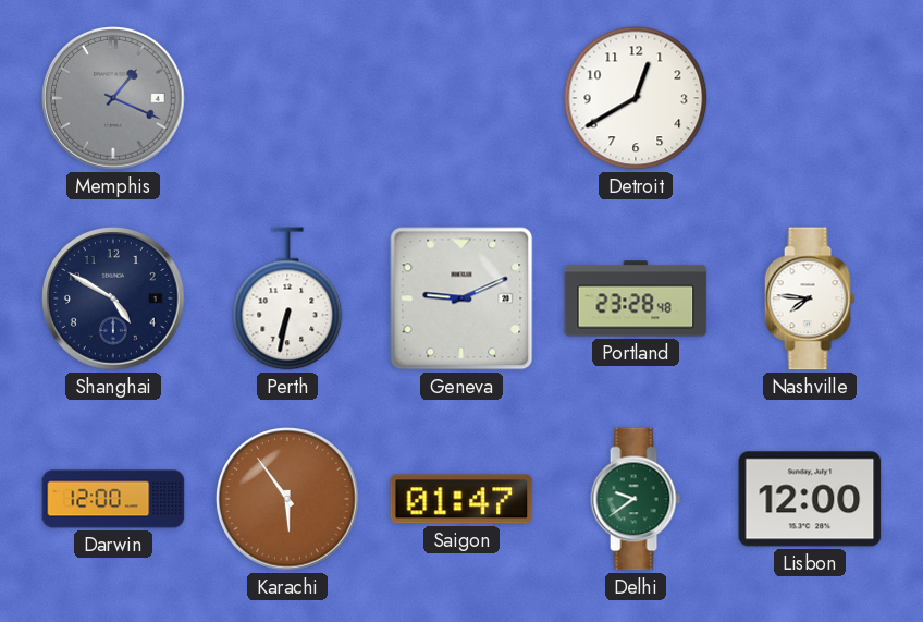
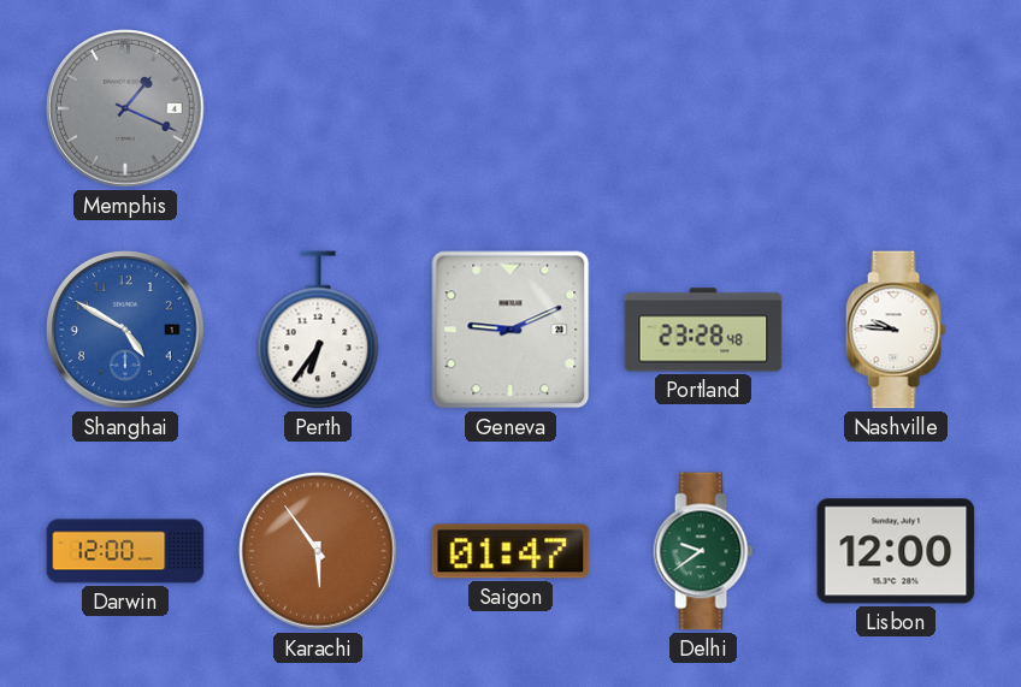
Detroit: 12:40 -> none
Shanghai dial: navy -> blue
Perth: 6:32 -> 6:36
Nashville: 7:46 -> 9:46
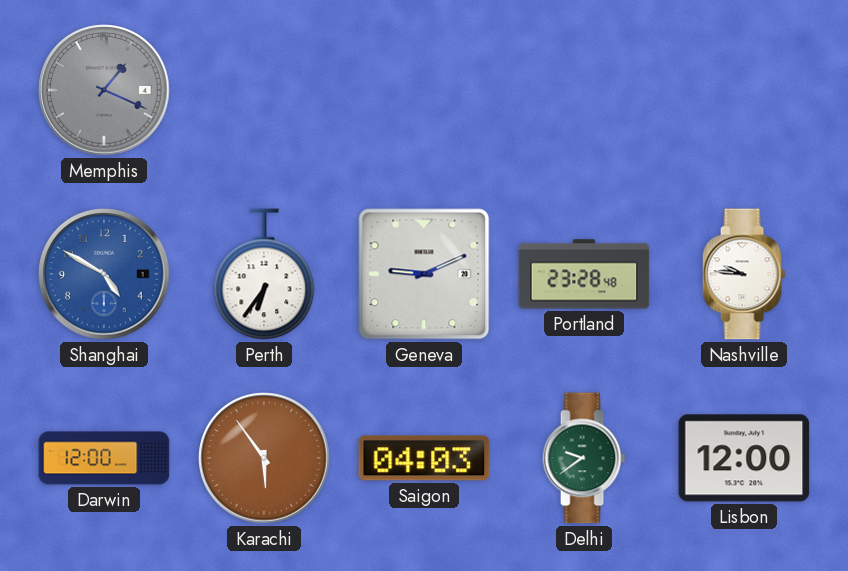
Saigon: 01:47 -> 04:03
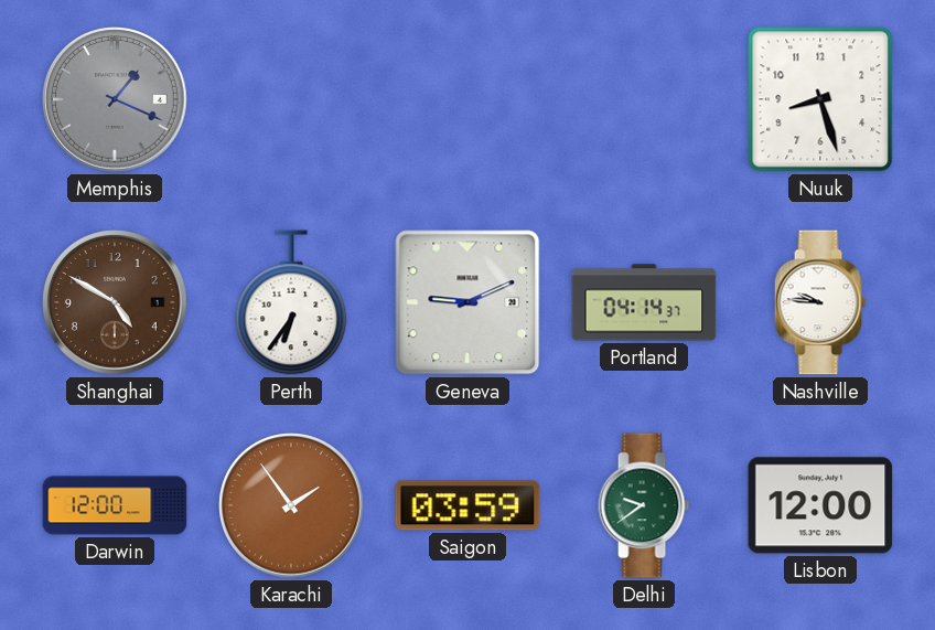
Nuuk: none -> 8:27
Shanghai dial: blue -> brown
Portland: 23:28 -> 04:14
Karachi: 5:54 -> 1:54
Saigon: 04:03 -> 03:59
